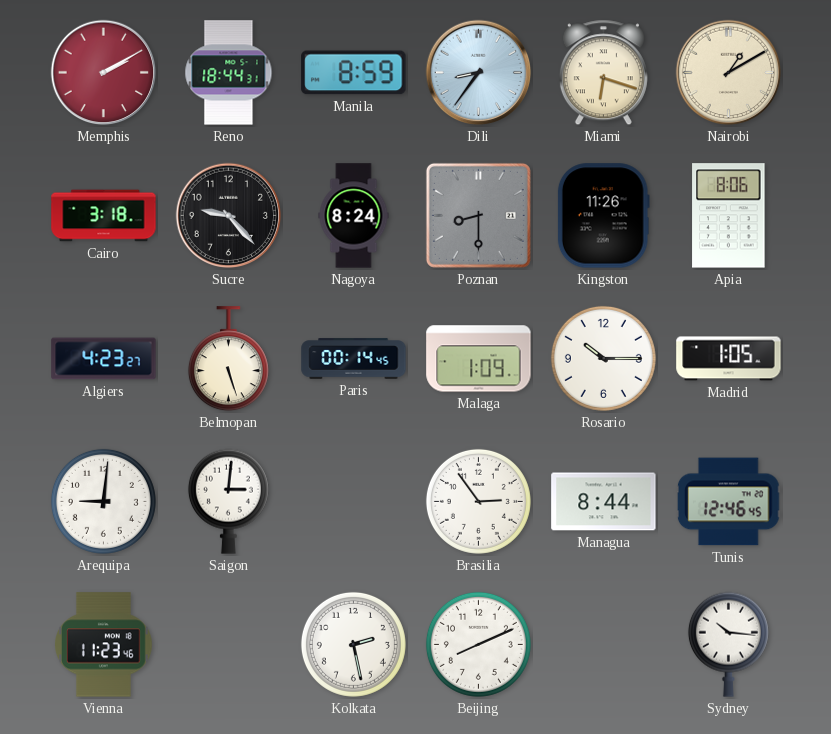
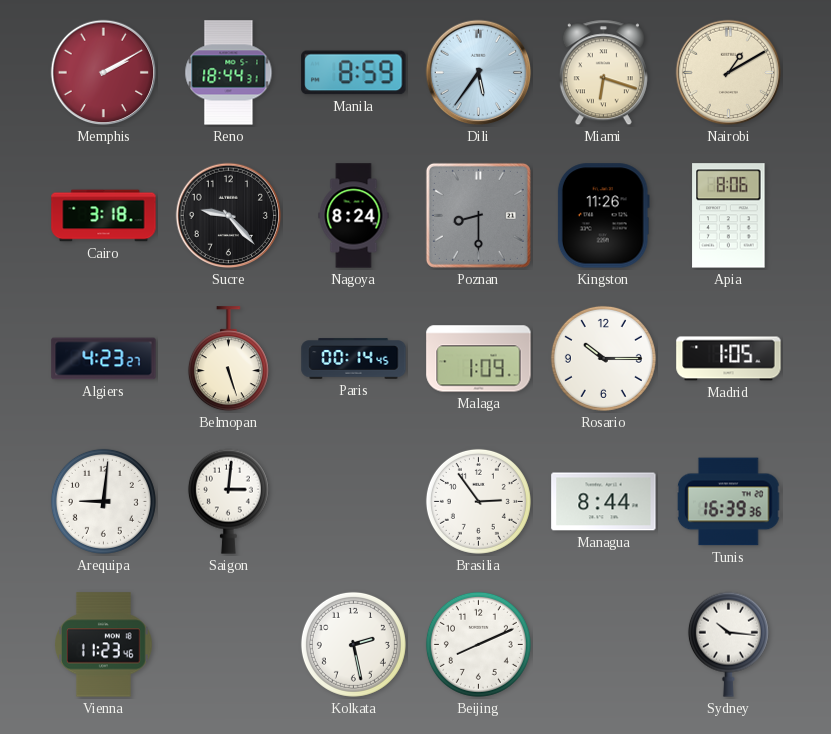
Dili: 8:36 -> 5:36
Tunis: 12:46 -> 16:39
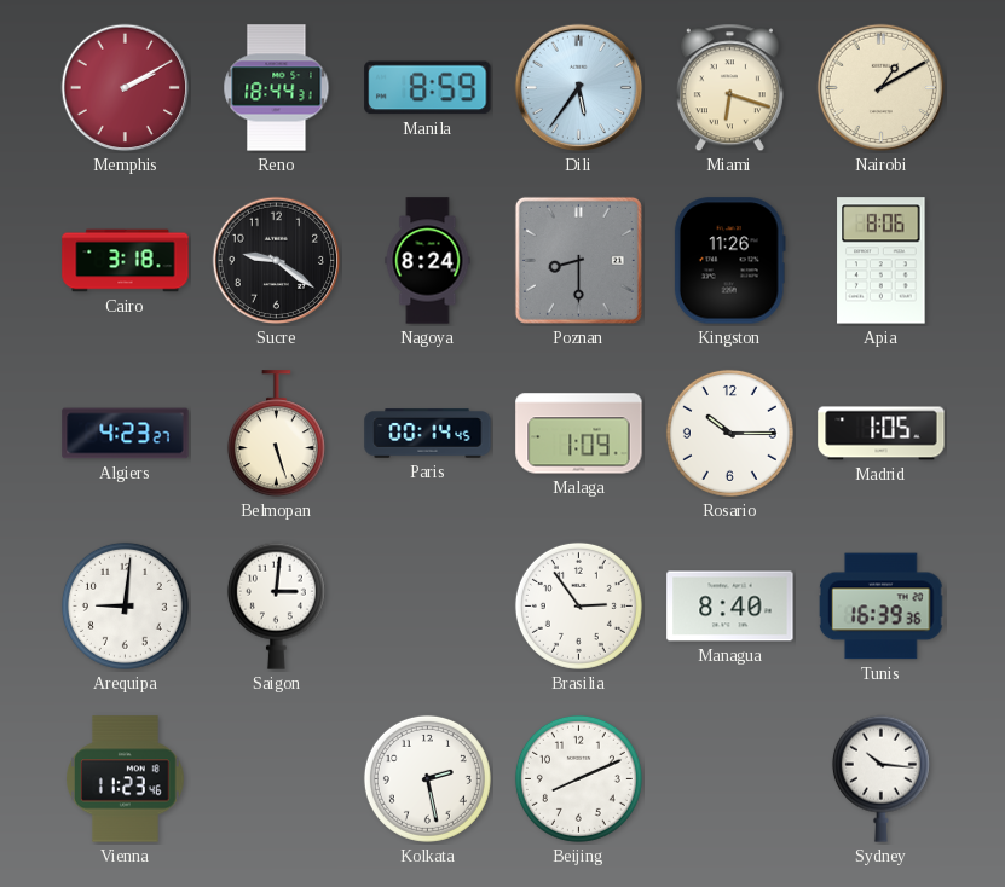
Sucre: 9:23 -> 9:21
Managua: 8:44 -> 8:40
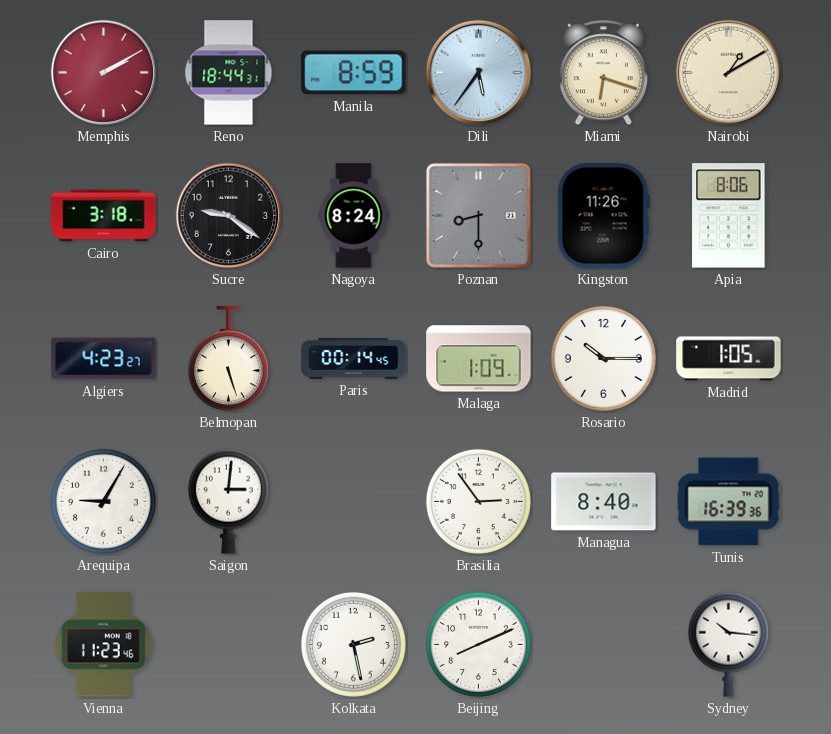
Arequipa: 9:01 -> 9:05
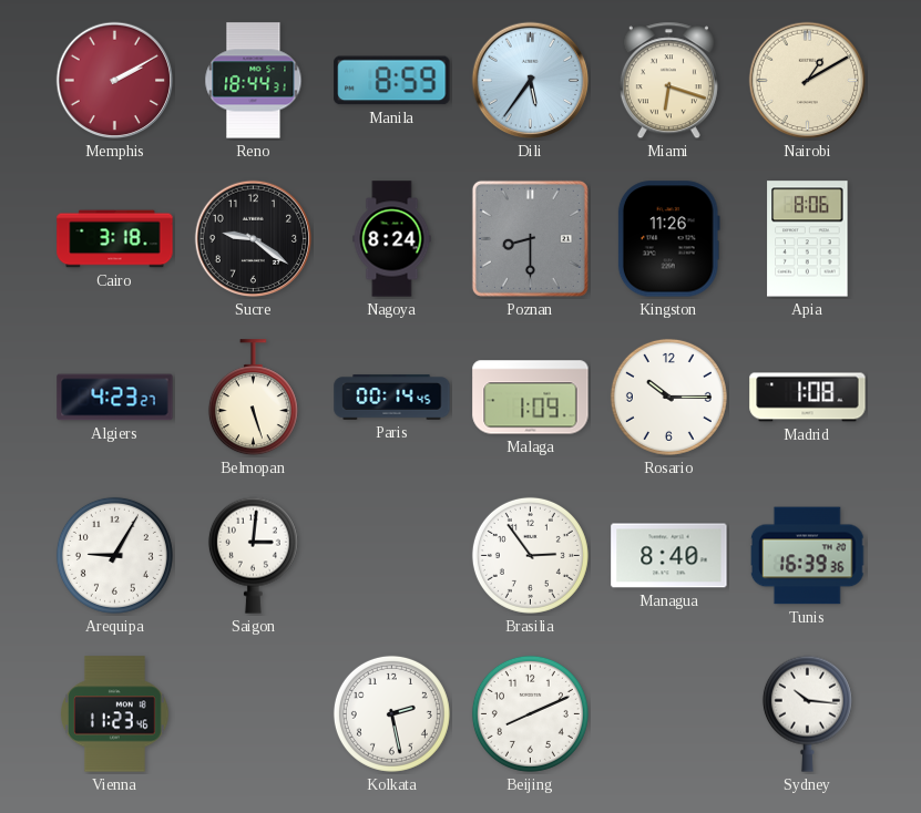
Madrid: 1:05 -> 1:08
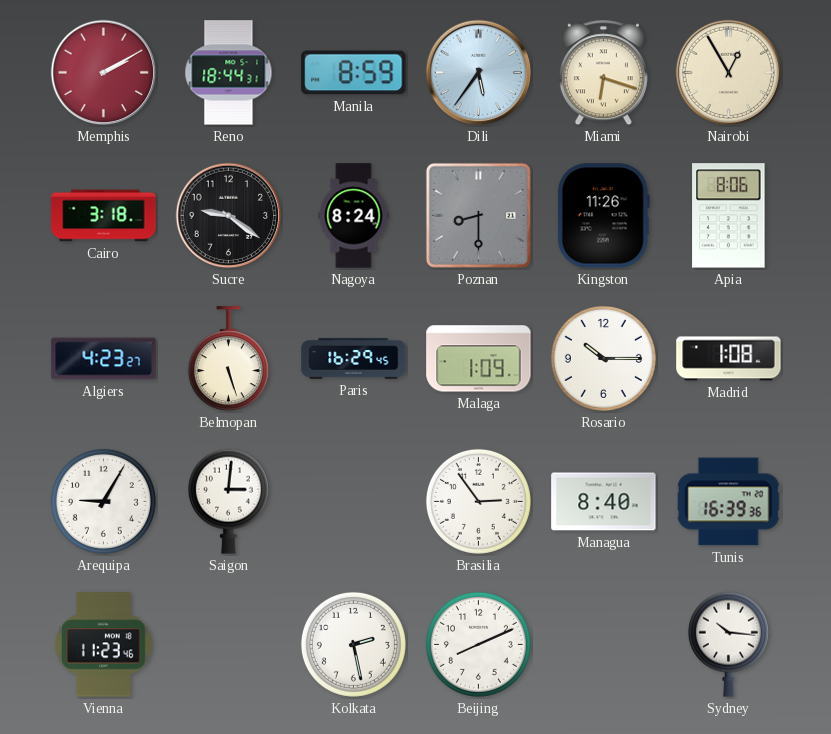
Nairobi: 1:10 -> 12:55
Paris: 00:14 -> 16:29
